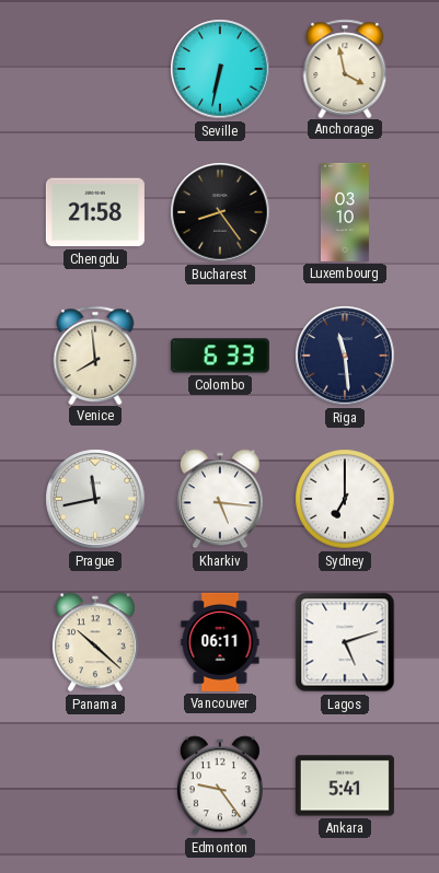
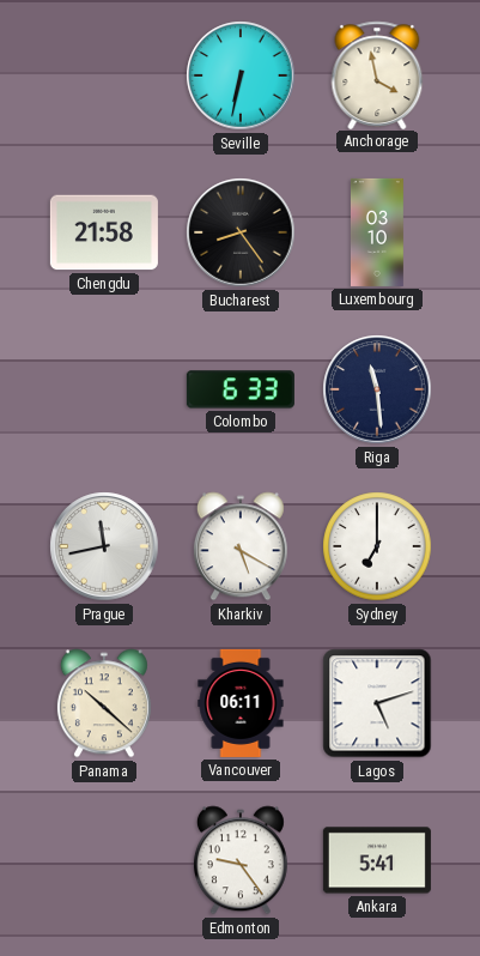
Venice: 7:59 -> none
Kharkiv: 5:16 -> 5:20
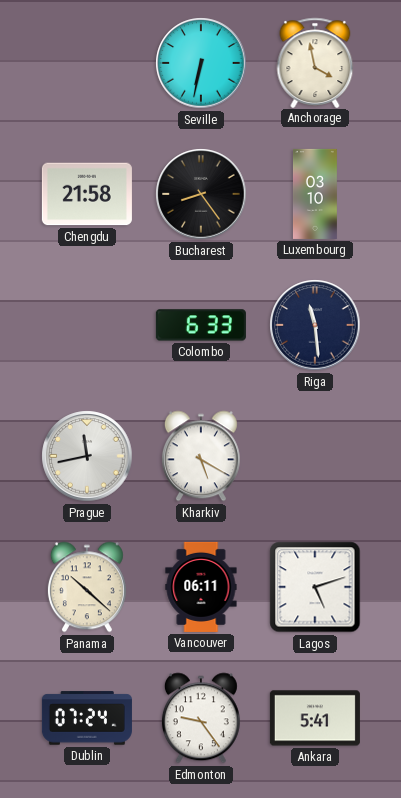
Sydney: 7:00 -> none
Dublin: none -> 07:24
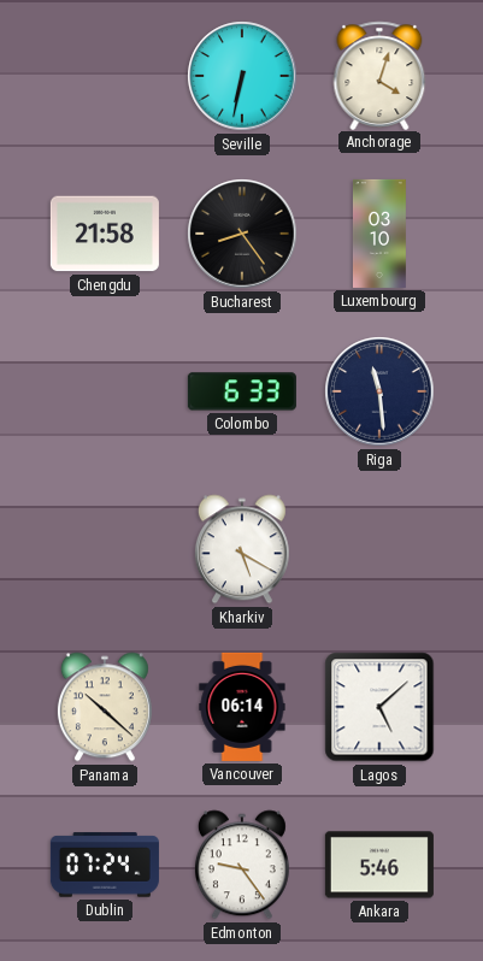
Anchorage: 3:58 -> 4:03
Prague: 11:43 -> none
Vancouver: 06:11 -> 06:14
Lagos: 5:12 -> 5:08
Ankara: 5:41 -> 5:46
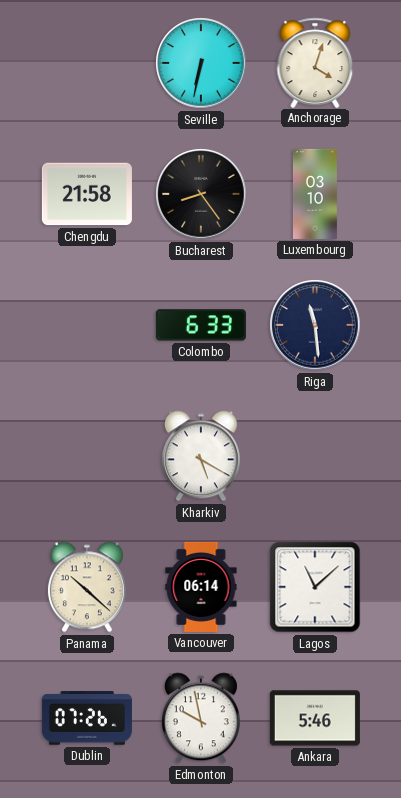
Lagos: 5:08 -> 11:08
Dublin: 07:24 -> 07:26
Edmonton: 9:24 -> 9:58
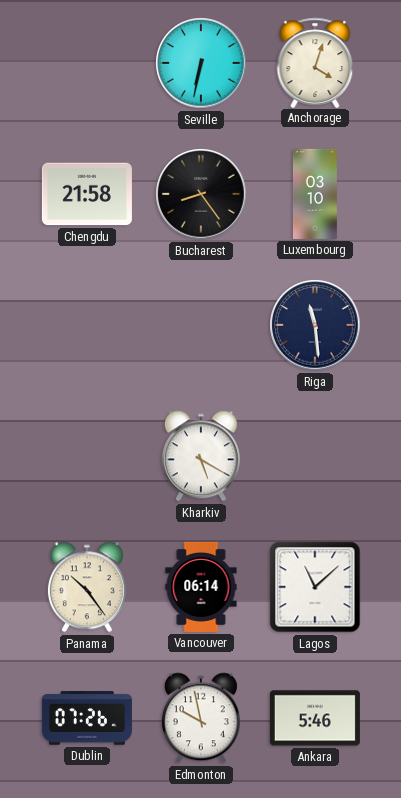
Colombo: 6:33 -> none
Panama: 10:22 -> 10:24
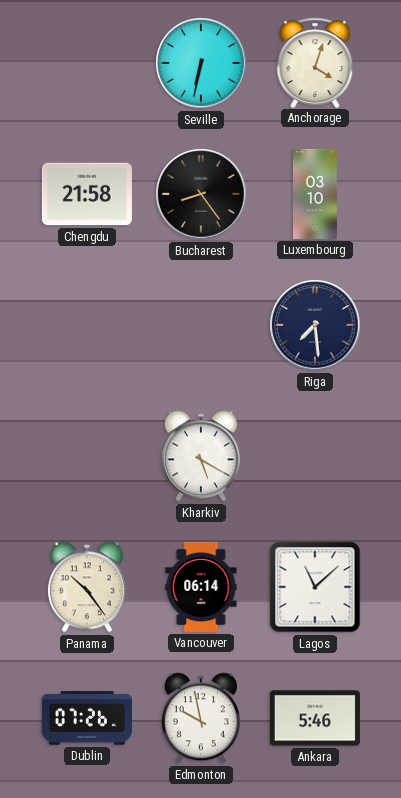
Riga: 11:29 -> 7:29
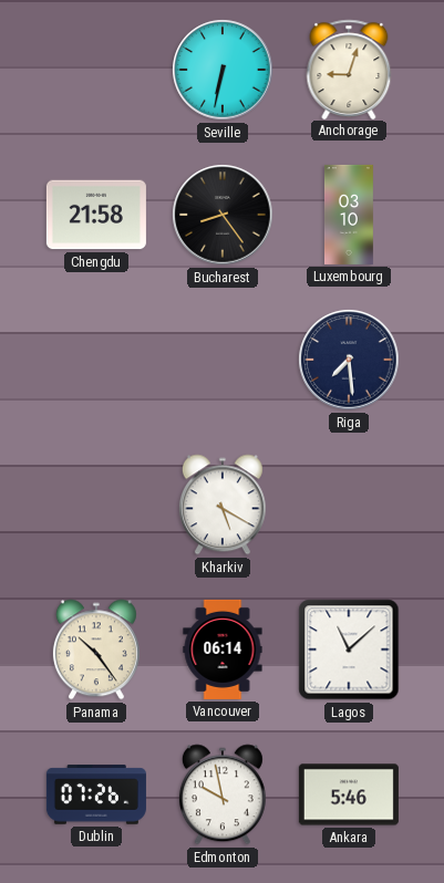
Anchorage: 4:03 -> 9:03
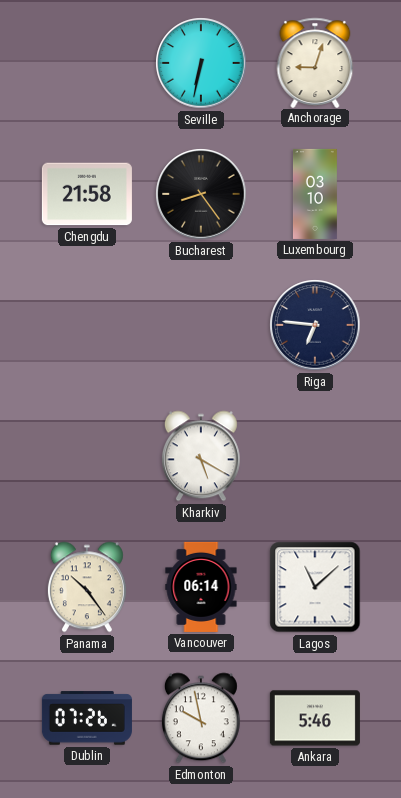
Riga: 7:29 -> 6:46
